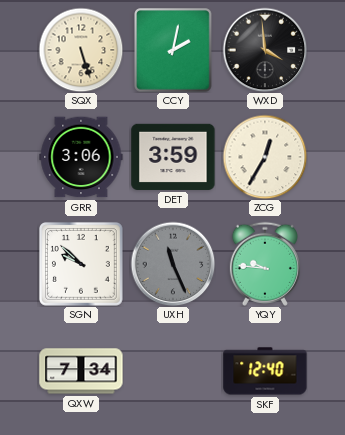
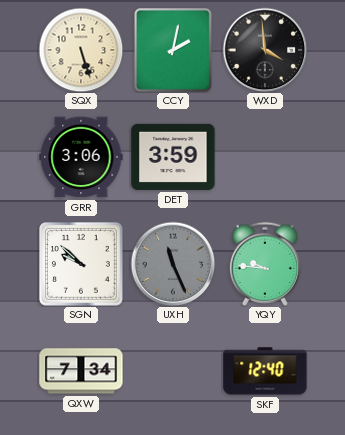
ZCG: 12:35 -> none
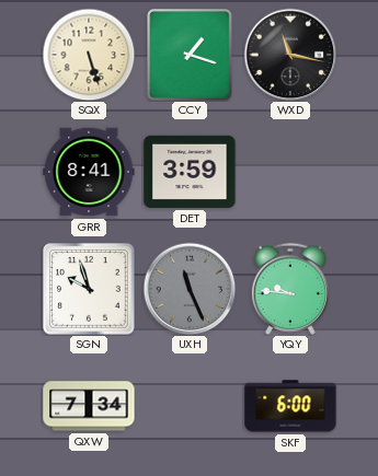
CCY: 2:02 -> 1:18
WXD: 3:59 -> 11:17
GRR: 3:06 -> 8:41
SGN: 9:52 -> 9:57
SKF: 12:40 -> 6:00
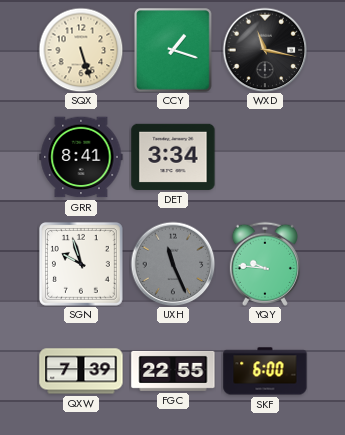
DET: 3:59 -> 3:34
QXW: 7:34 -> 7:39
FGC: none -> 22:55
